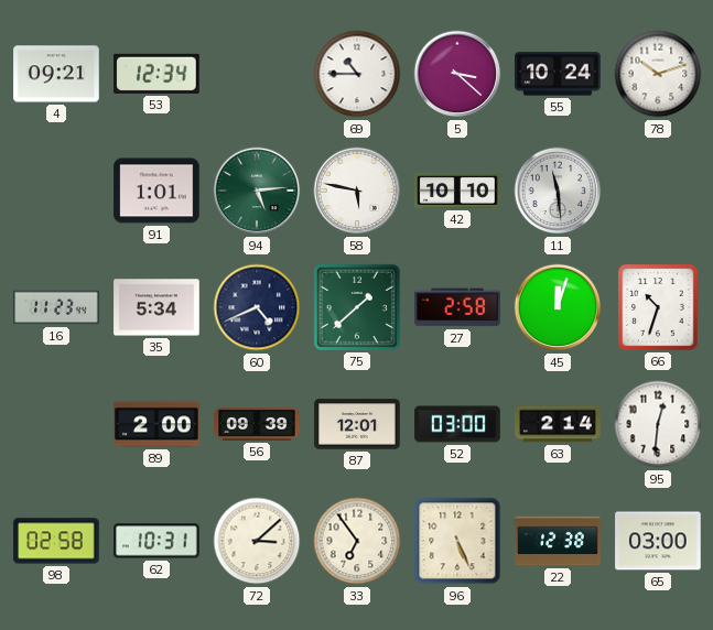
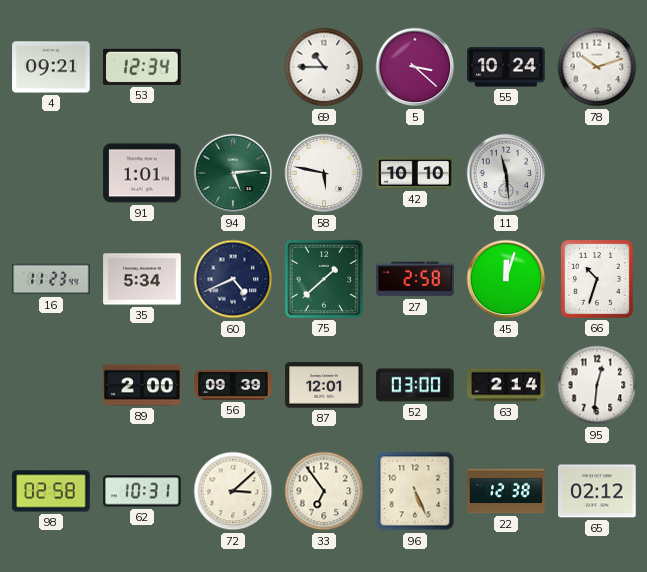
65: 03:00 -> 02:12
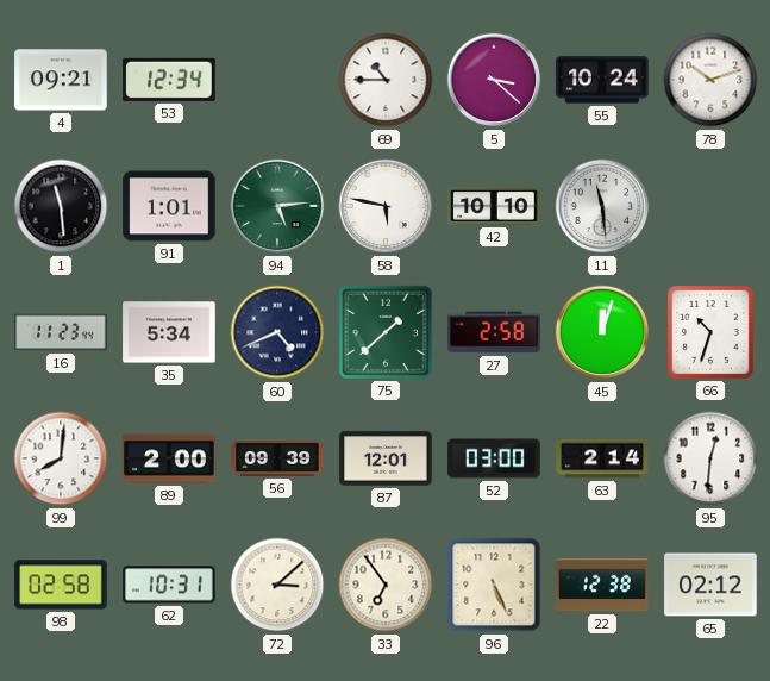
1: none -> 11:29
99: none -> 8:01
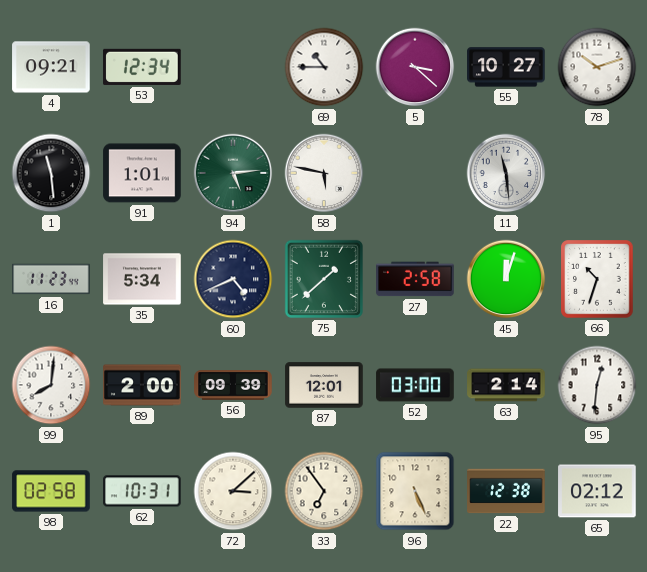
55: 10:24 -> 10:27
42: 10:10 -> none
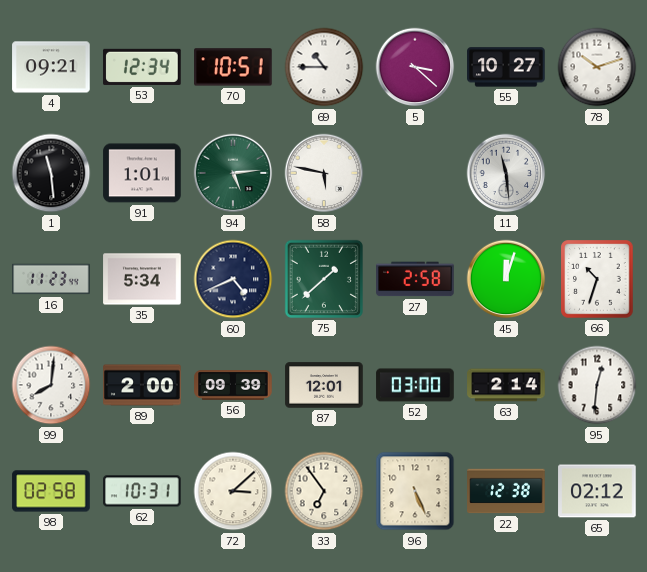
70: none -> 10:51
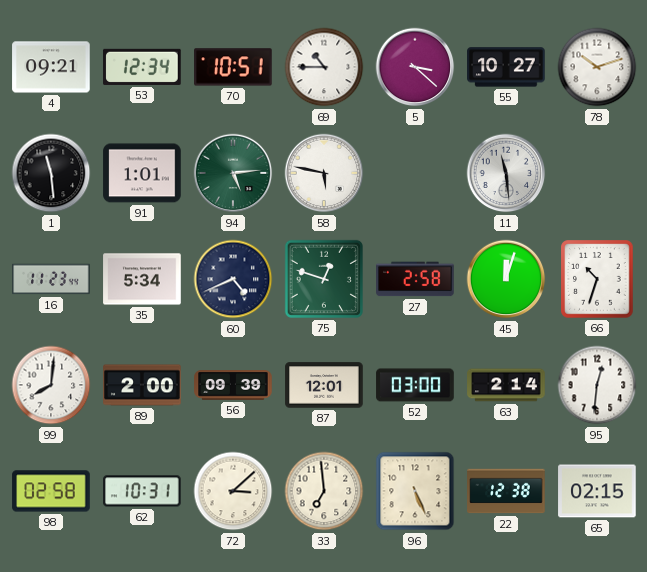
75: 1:38 -> 12:48
33: 6:54 -> 6:59
65: 02:12 -> 02:15
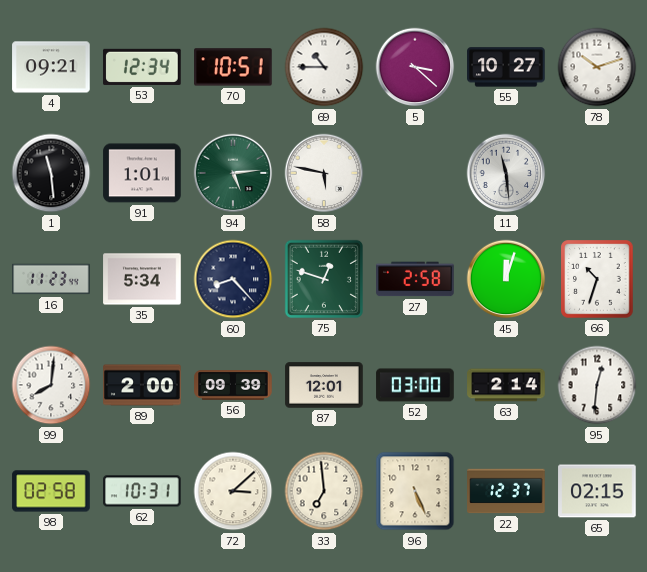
60: 4:41 -> 8:23
22: 12:38 -> 12:37
